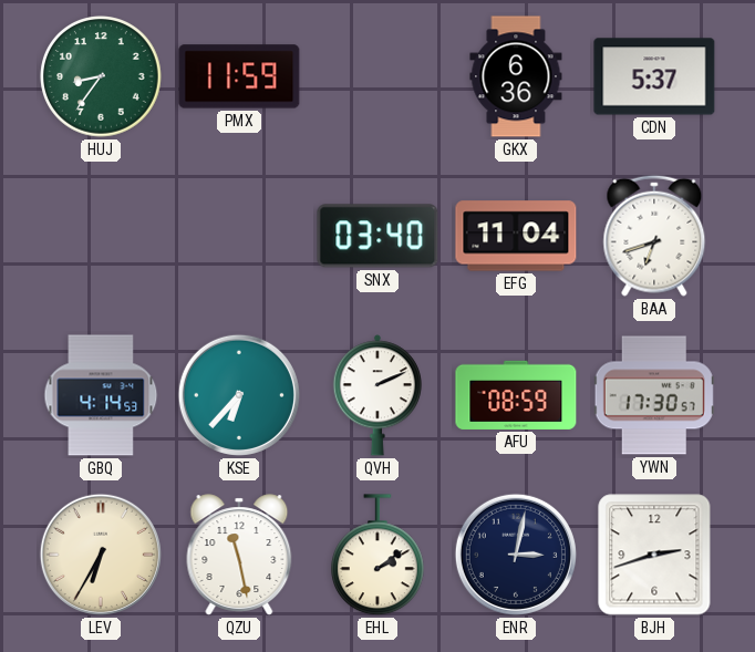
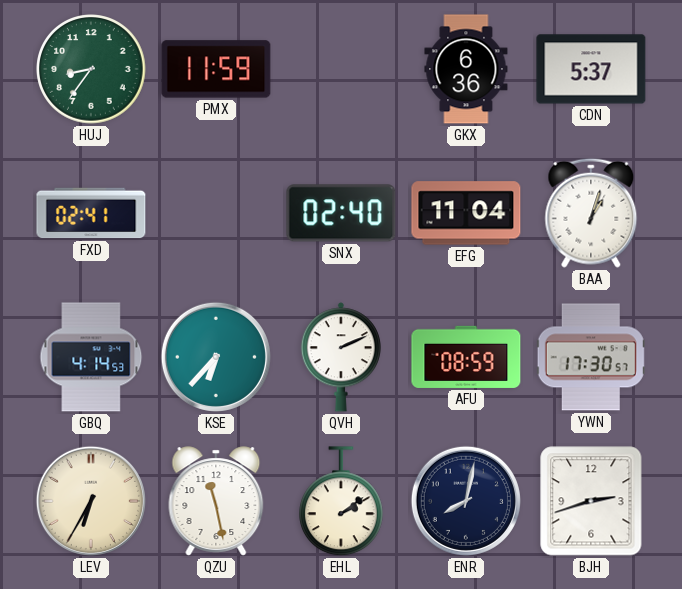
FXD: none -> 02:41
SNX: 03:40 -> 02:40
BAA: 6:42 -> 1:03
ENR: 3:02 -> 8:02
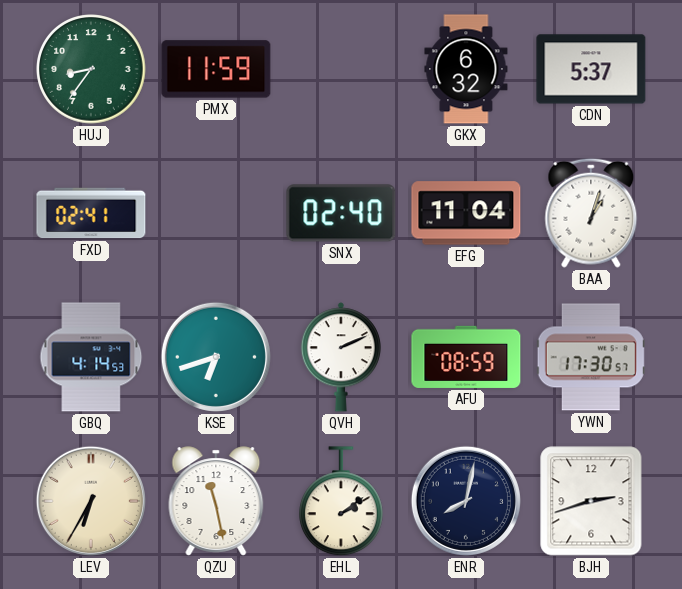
GKX: 6:36 -> 6:32
KSE: 6:37 -> 6:42
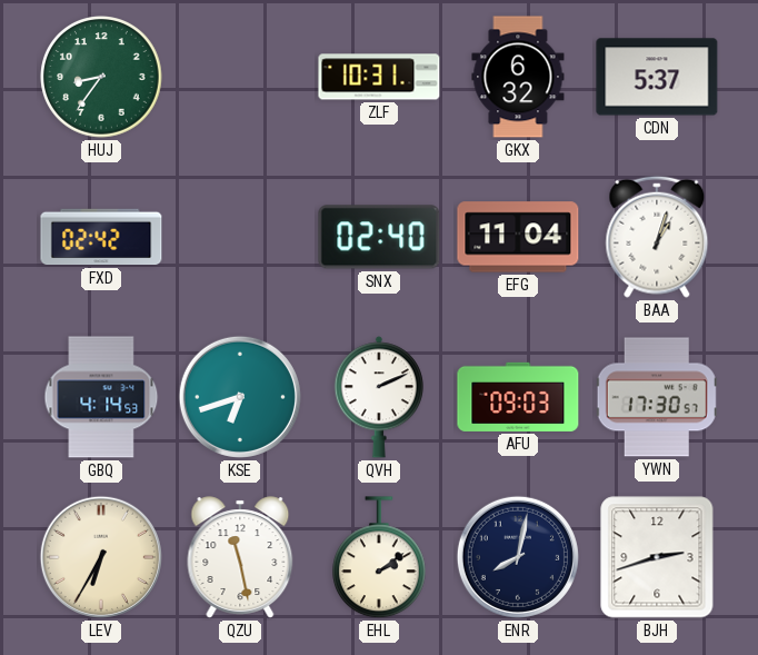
PMX: 11:59 -> none
ZLF: none -> 10:31
FXD: 02:41 -> 02:42
AFU: 08:59 -> 09:03
